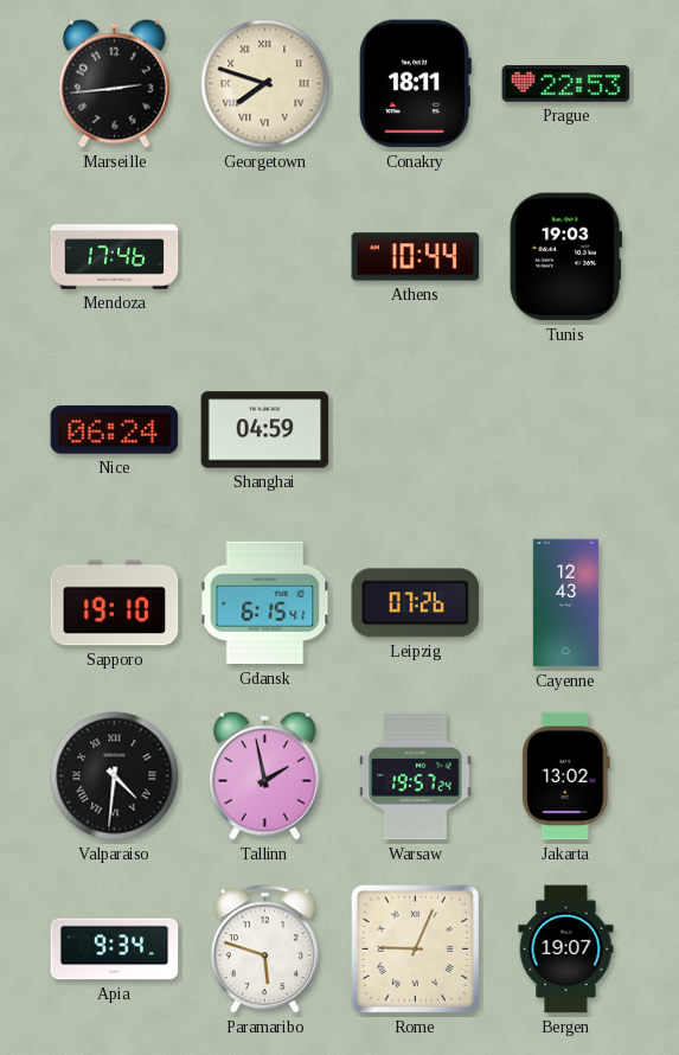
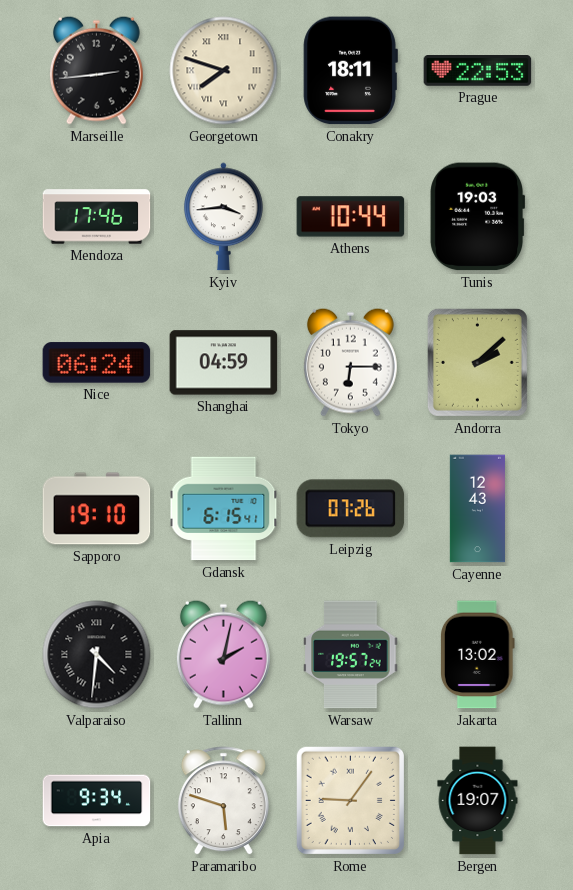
Kyiv: none -> 3:44
Tokyo: none -> 6:15
Andorra: none -> 2:08
Tallinn: 1:58 -> 2:02
Rome: 9:04 -> 9:06
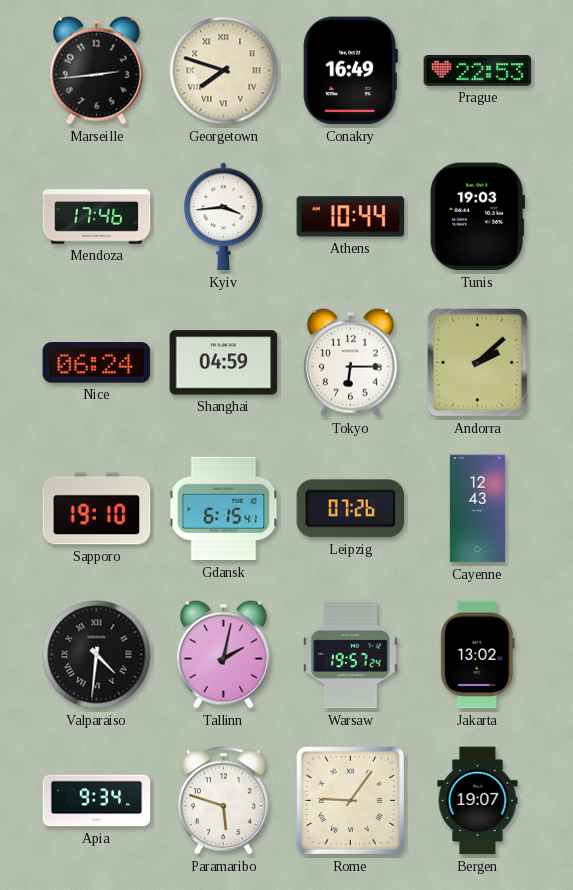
Conakry: 18:11 -> 16:49
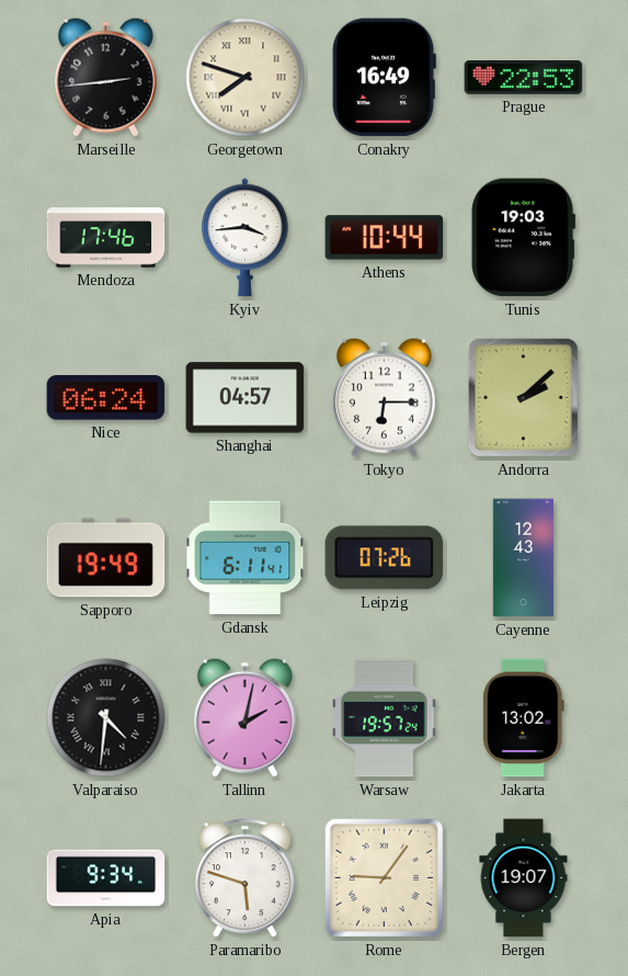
Shanghai: 04:59 -> 04:57
Sapporo: 19:10 -> 19:49
Gdansk: 6:15 -> 6:11
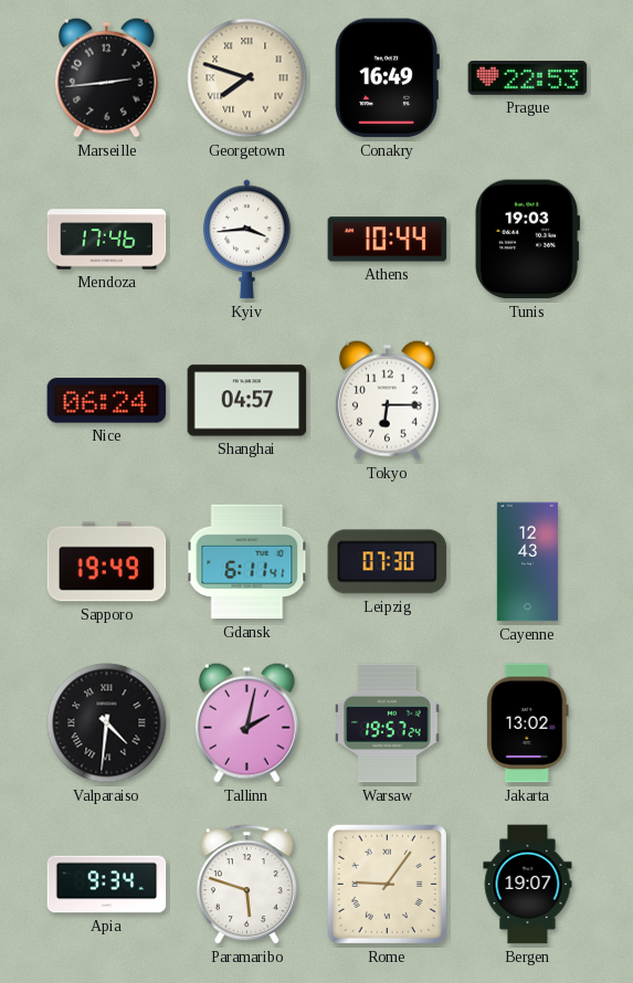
Andorra: 2:08 -> none
Leipzig: 07:26 -> 07:30
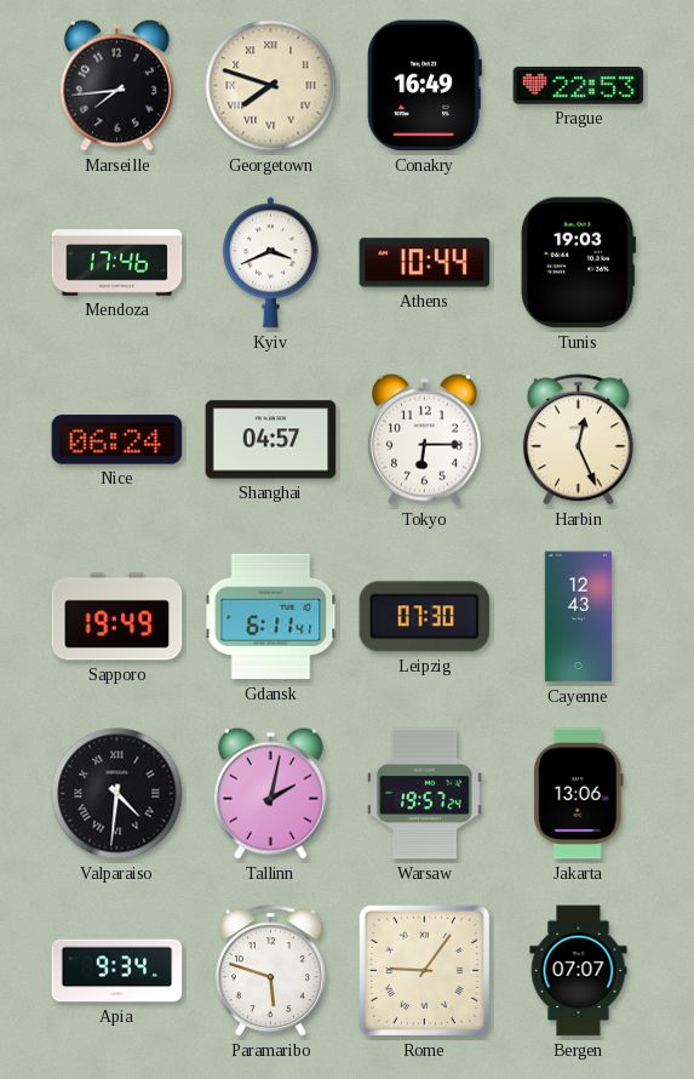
Marseille: 2:44 -> 7:44
Kyiv: 3:44 -> 3:41
Harbin: none -> 12:26
Jakarta: 13:02 -> 13:06
Bergen: 19:07 -> 07:07
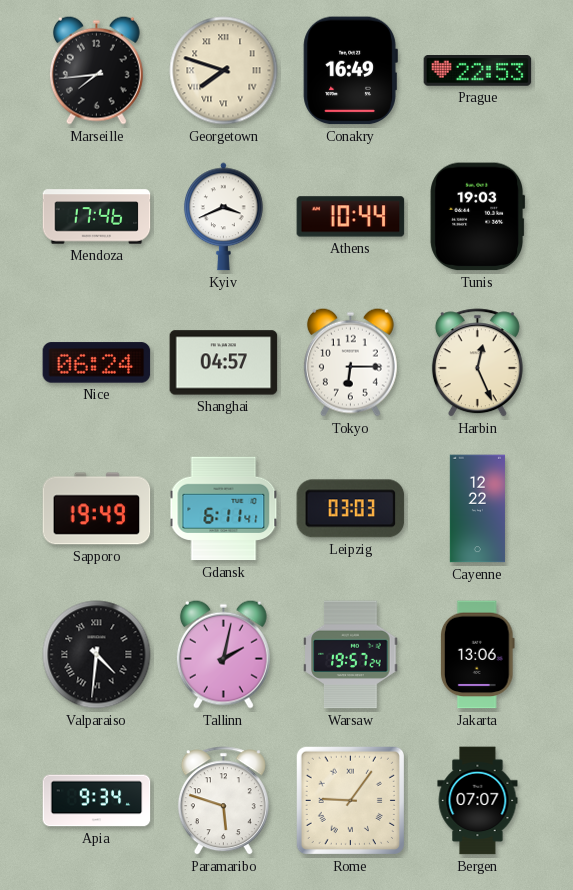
Leipzig: 07:30 -> 03:03
Cayenne: 12:43 -> 12:22
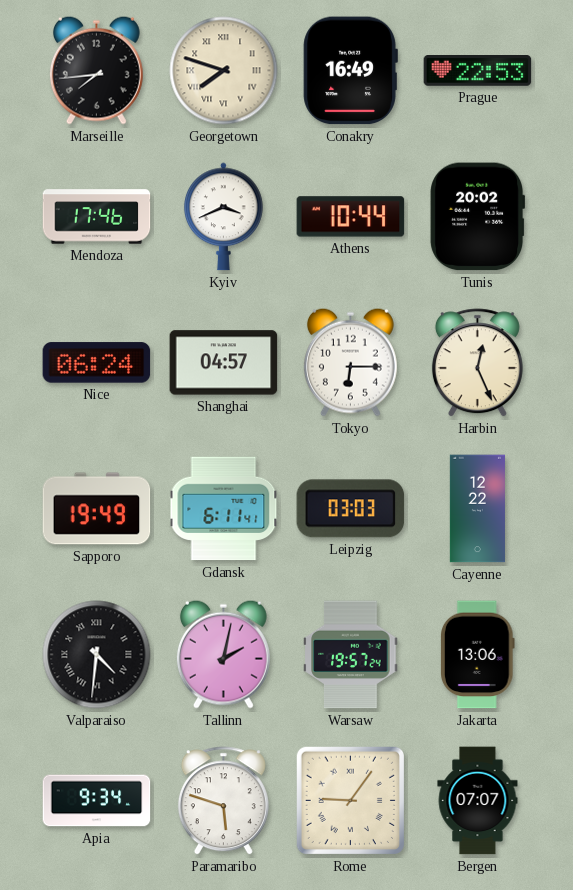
Tunis: 19:03 -> 20:02
